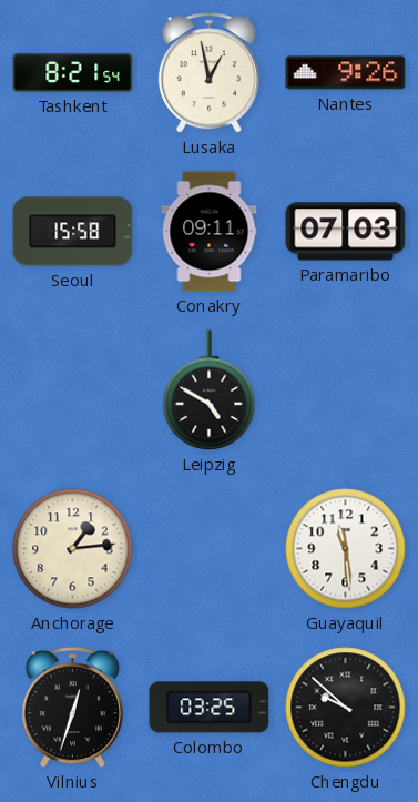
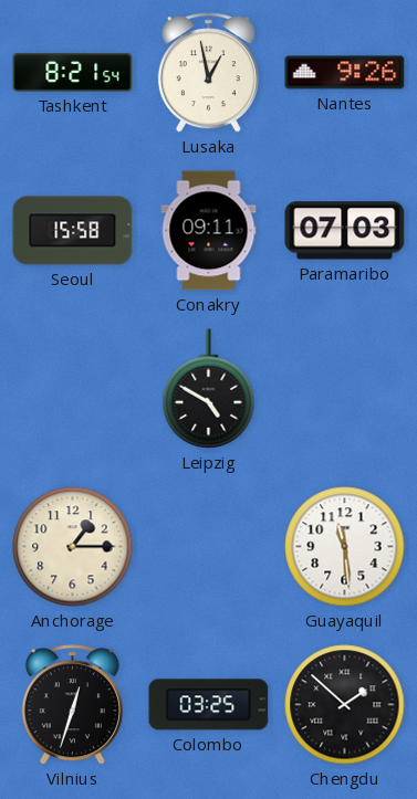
Anchorage: 1:14 -> 1:15
Chengdu: 9:52 -> 1:52
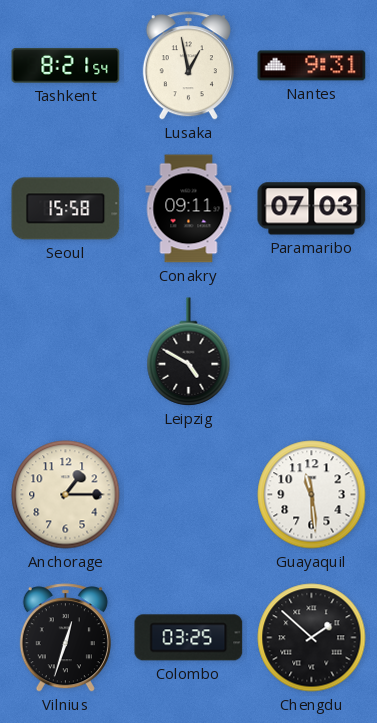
Nantes: 9:26 -> 9:31
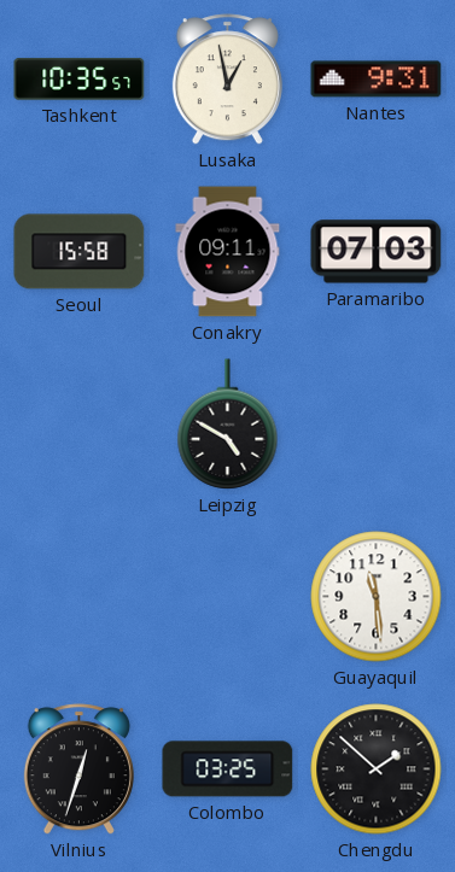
Tashkent: 8:21 -> 10:35
Anchorage: 1:15 -> none
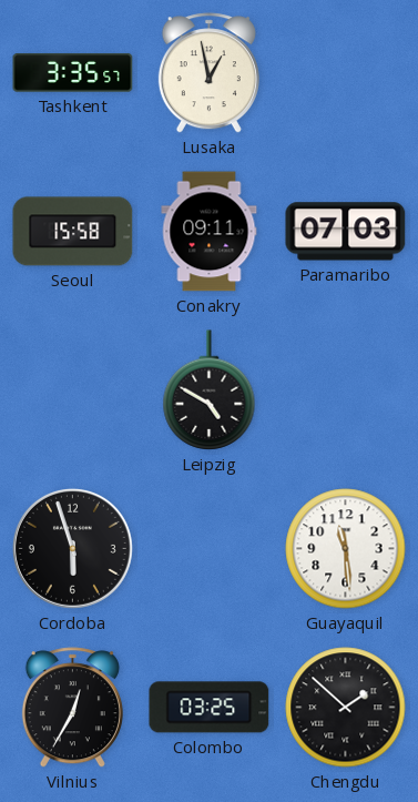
Tashkent: 10:35 -> 3:35
Nantes: 9:31 -> none
Cordoba: none -> 5:57
Vilnius: 12:33 -> 12:35
